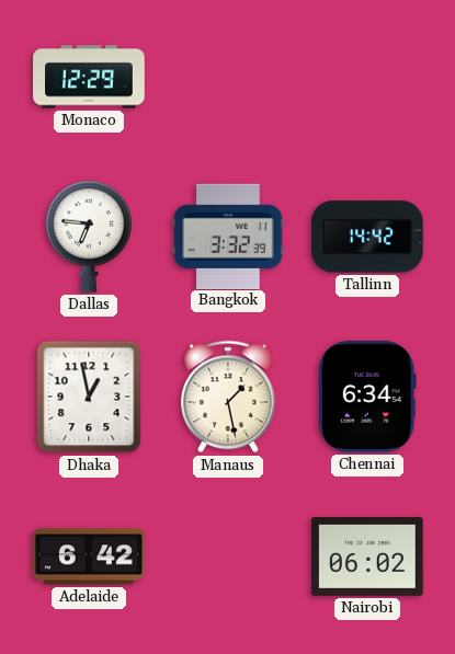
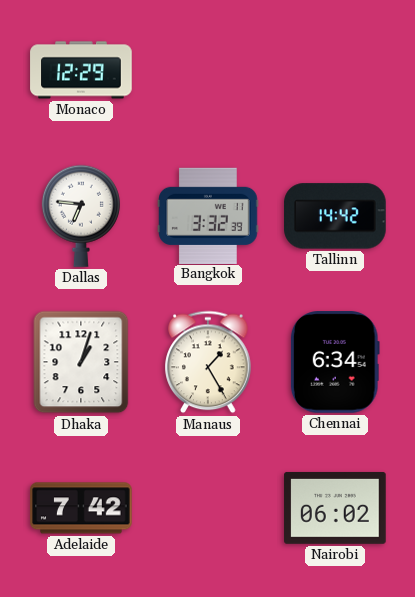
Dhaka: 12:58 -> 1:03
Manaus: 1:28 -> 1:25
Adelaide: 6:42 -> 7:42
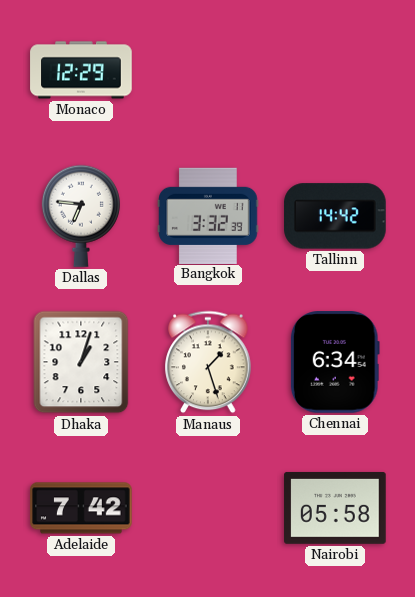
Manaus: 1:25 -> 1:27
Nairobi: 06:02 -> 05:58
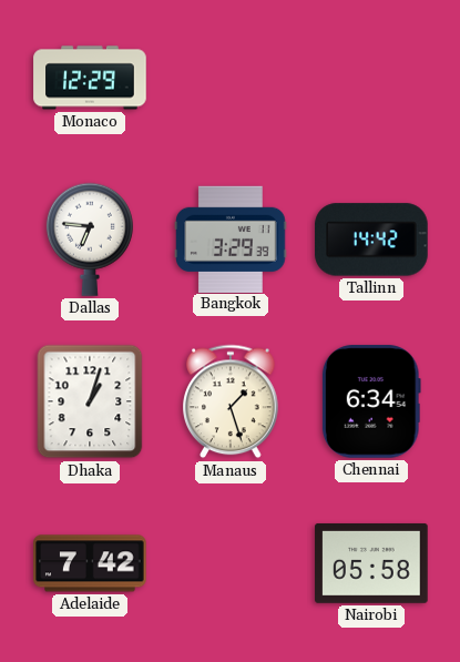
Bangkok: 3:32 -> 3:29
